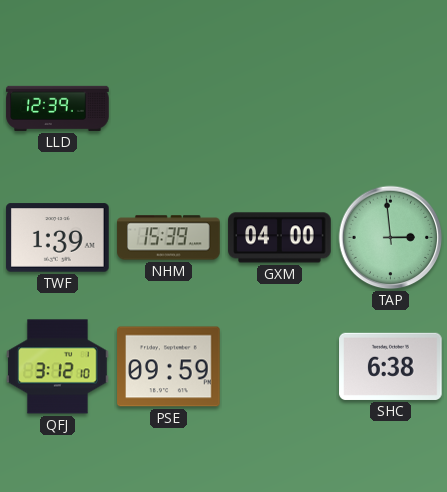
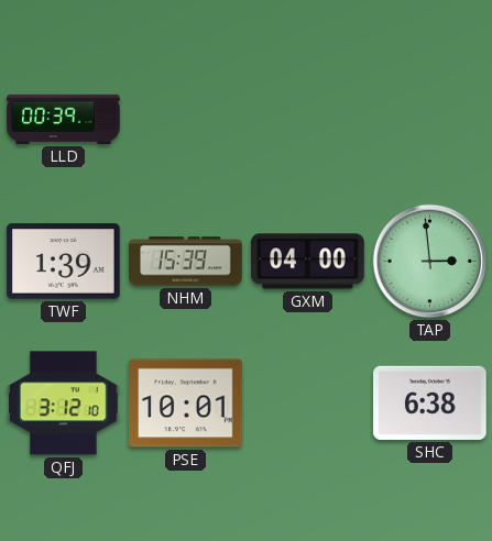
LLD: 12:39 -> 00:39
PSE: 09:59 -> 10:01
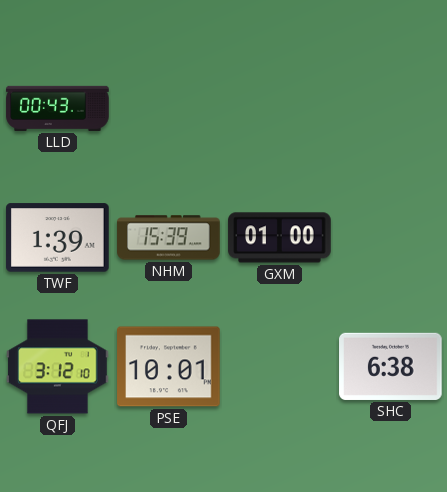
LLD: 00:39 -> 00:43
GXM: 04:00 -> 01:00
TAP: 2:59 -> none
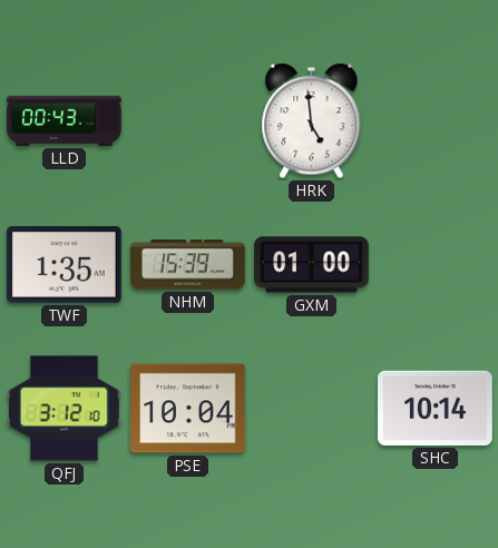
HRK: none -> 4:59
TWF: 1:39 -> 1:35
PSE: 10:01 -> 10:04
SHC: 6:38 -> 10:14
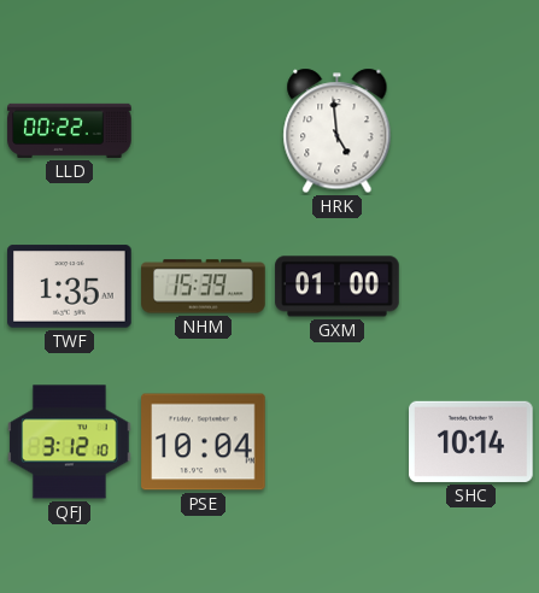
LLD: 00:43 -> 00:22
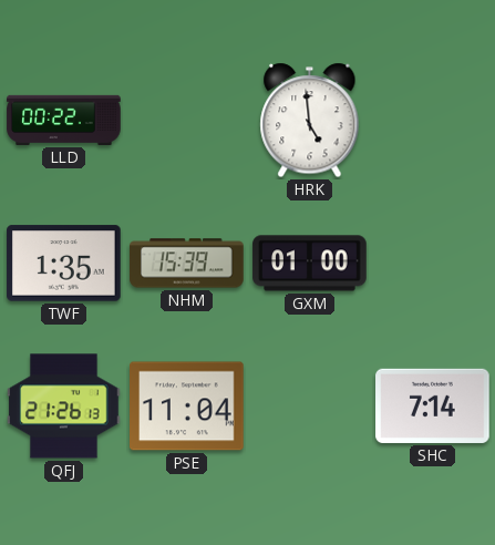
QFJ: 3:12 -> 21:26
PSE: 10:04 -> 11:04
SHC: 10:14 -> 7:14
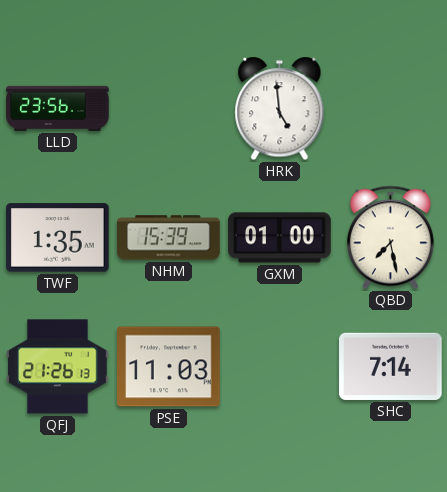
LLD: 00:22 -> 23:56
QBD: none -> 7:28
PSE: 11:04 -> 11:03
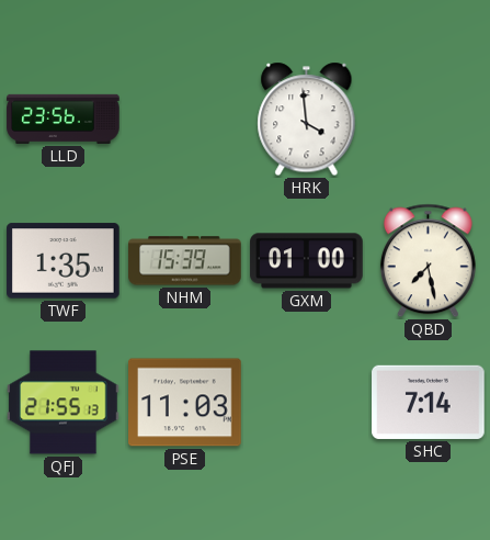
HRK: 4:59 -> 3:59
QFJ: 21:26 -> 21:55
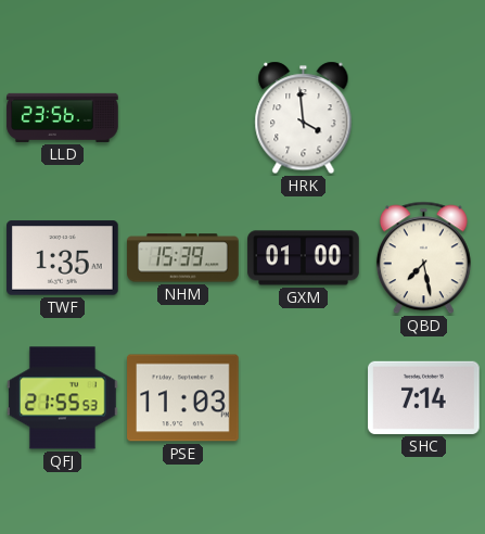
QFJ: 21:55:13 -> 21:55:53
